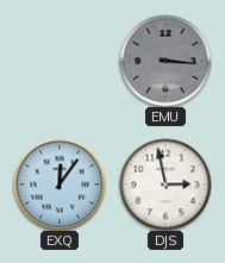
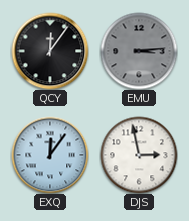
QCY: none -> 12:06
EMU: 3:16 -> 3:14
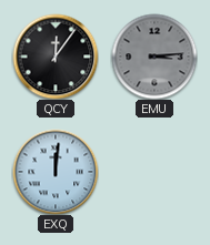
EXQ: 12:06 -> 12:01
DJS: 2:58 -> none
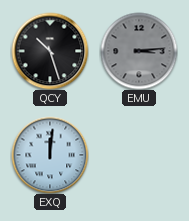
QCY: 12:06 -> 10:27
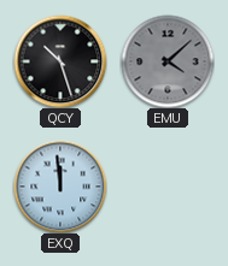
EMU: 3:14 -> 4:08
EXQ: 12:01 -> 11:59
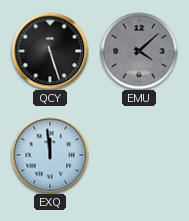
QCY: 10:27 -> 5:27
